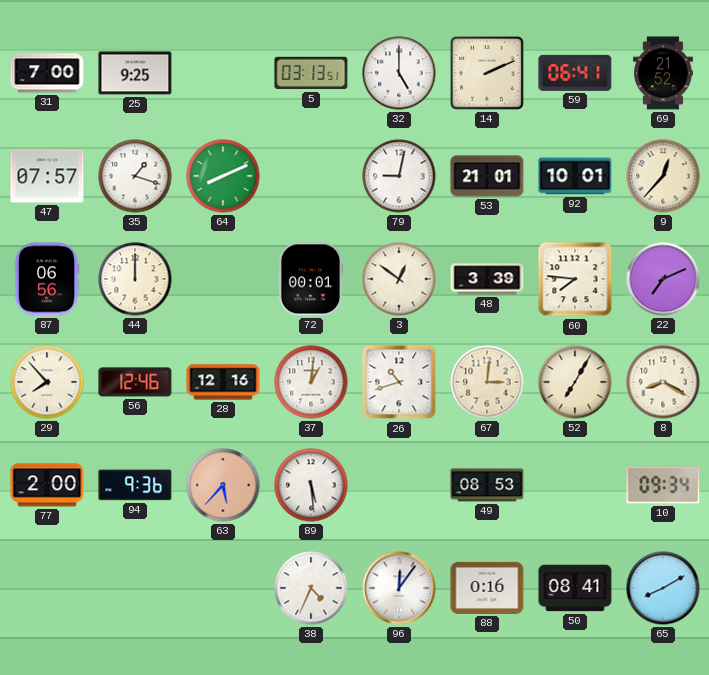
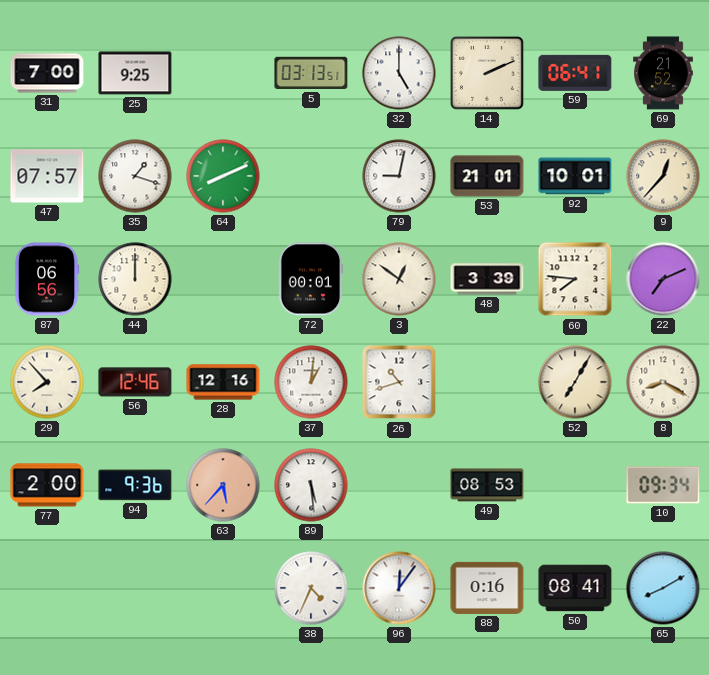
67: 3:01 -> none
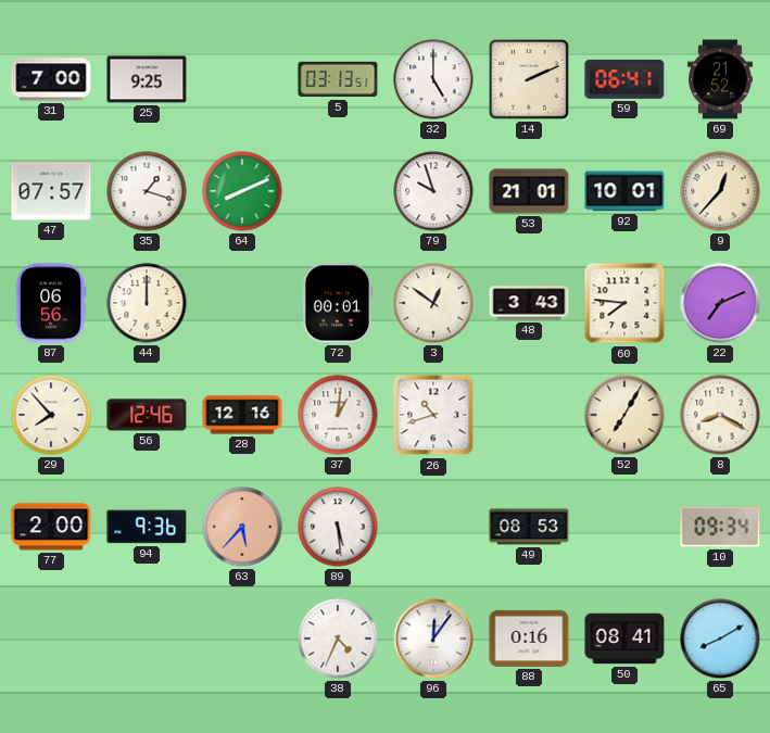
79: 9:02 -> 9:57
48: 3:39 -> 3:43
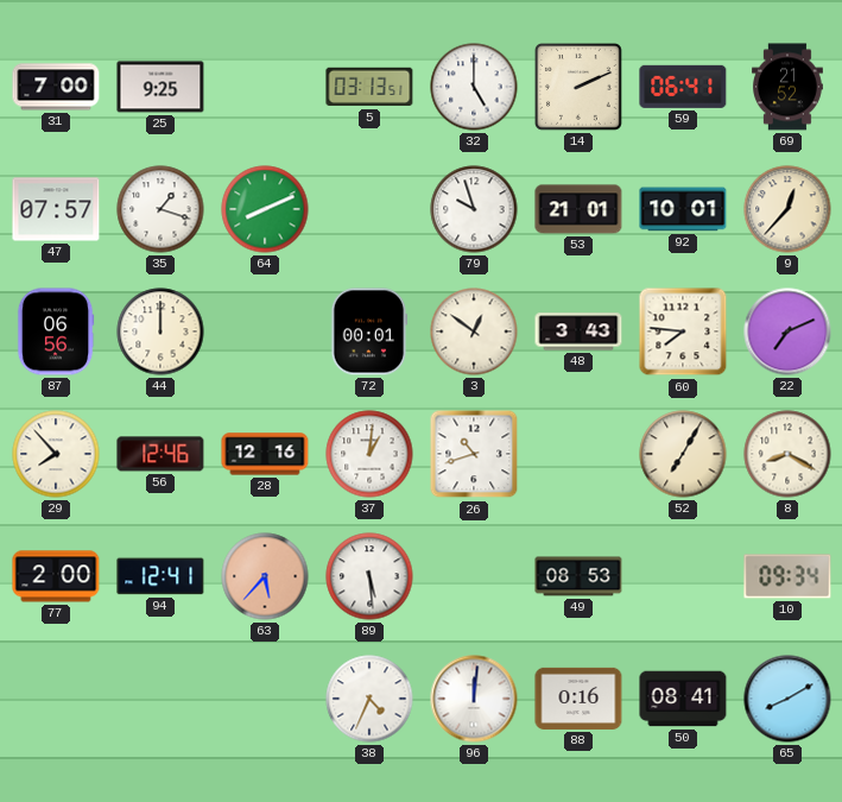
94: 9:36 -> 12:41
96: 12:06 -> 12:01
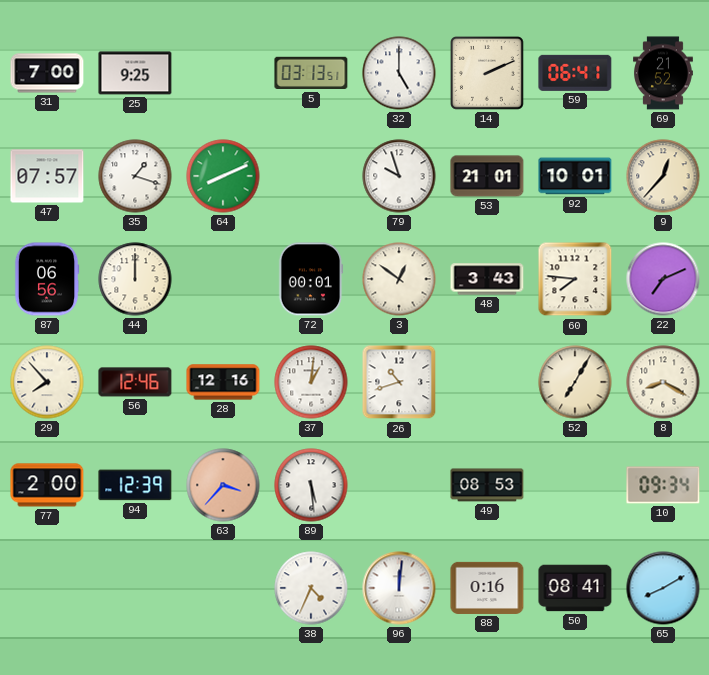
94: 12:41 -> 12:39
63: 5:37 -> 3:37
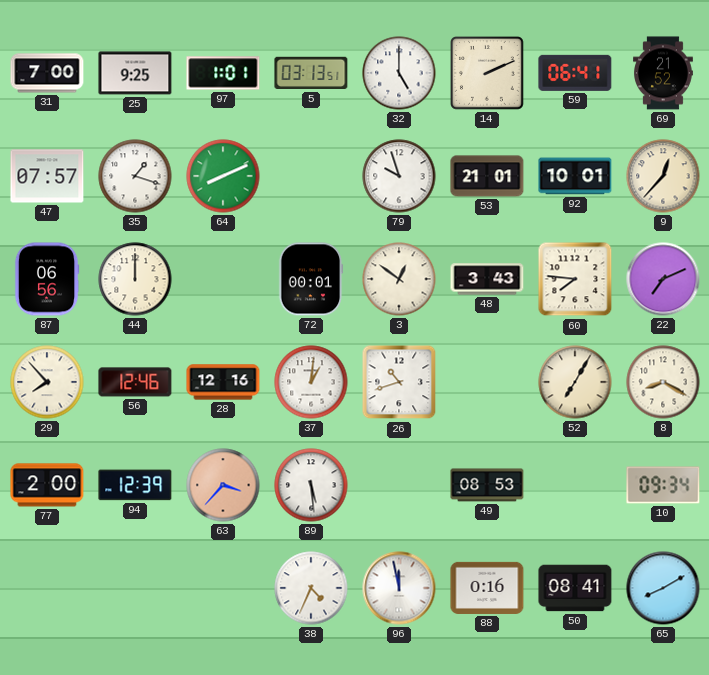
97: none -> 1:01
96: 12:01 -> 11:58
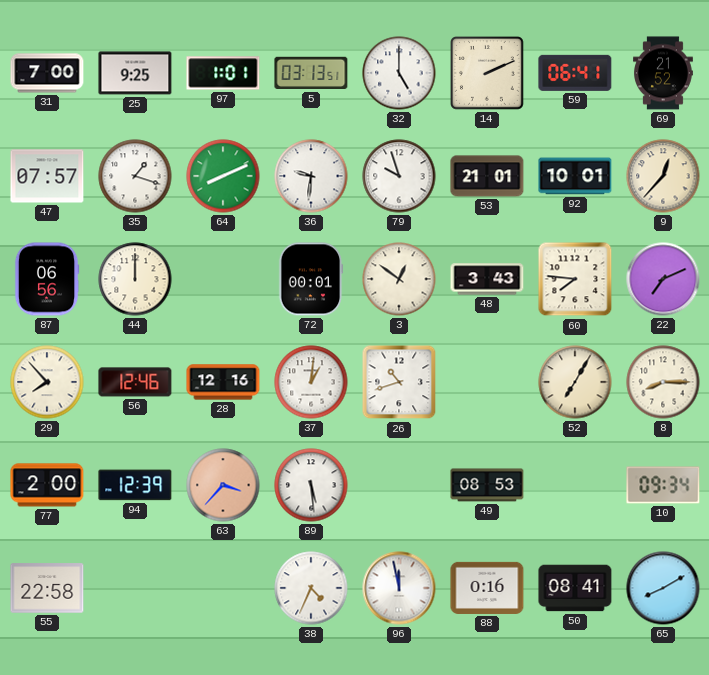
36: none -> 9:31
8: 8:20 -> 8:15
55: none -> 22:58
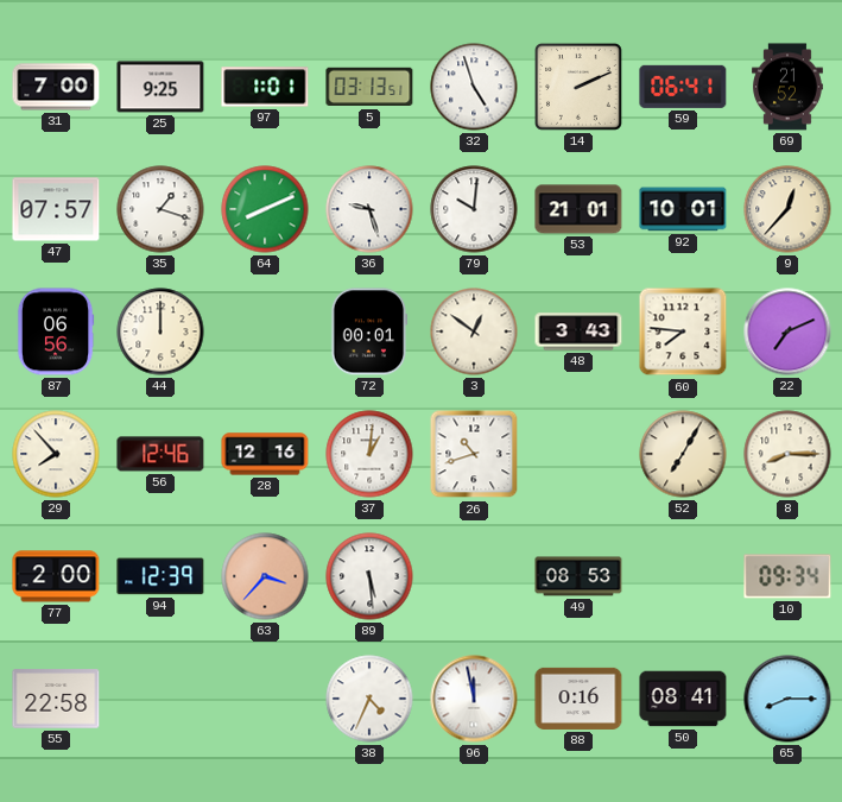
32: 5:00 -> 4:57
36: 9:31 -> 9:27
79: 9:57 -> 10:01
65: 8:10 -> 8:15
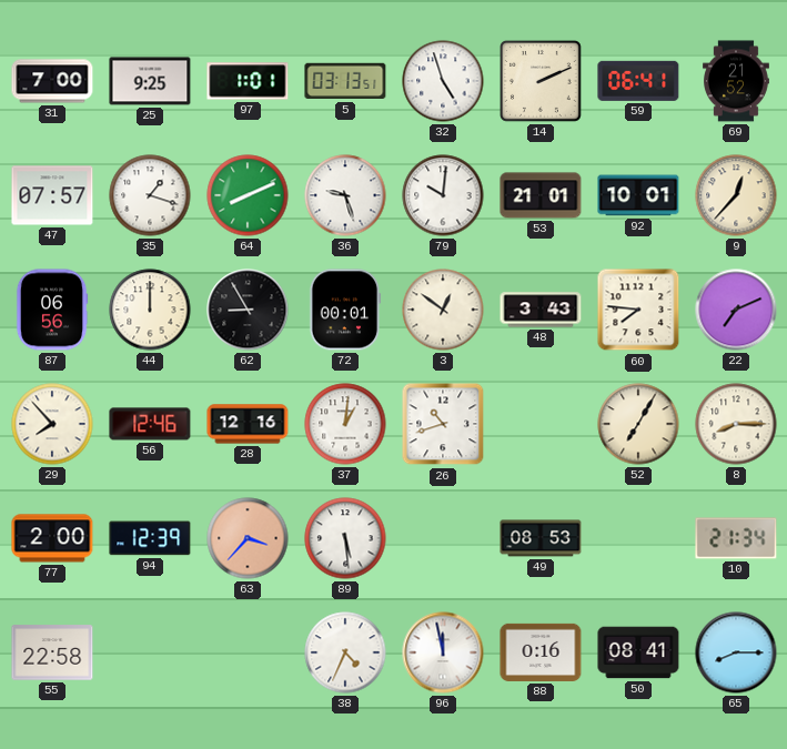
62: none -> 8:55
10: 09:34 -> 21:34
